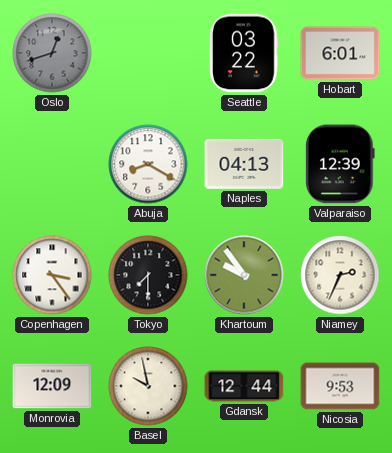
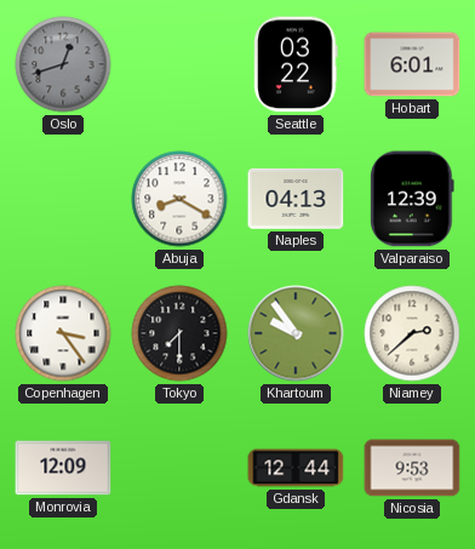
Niamey: 2:34 -> 2:38
Basel: 9:58 -> none
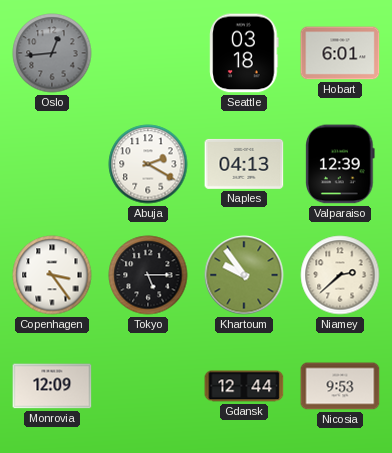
Oslo: 12:42 -> 12:44
Seattle: 03:22 -> 03:18
Abuja: 8:20 -> 2:20
Tokyo: 7:30 -> 5:15
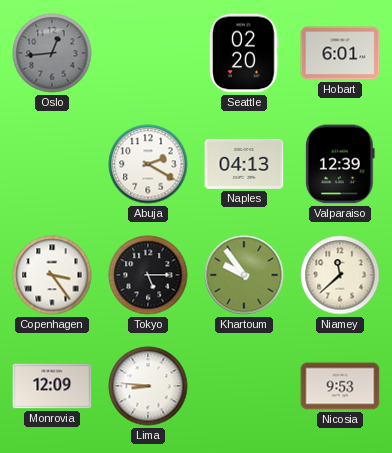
Seattle: 03:18 -> 02:20
Niamey: 2:38 -> 11:38
Lima: none -> 8:46
Gdansk: 12:44 -> none
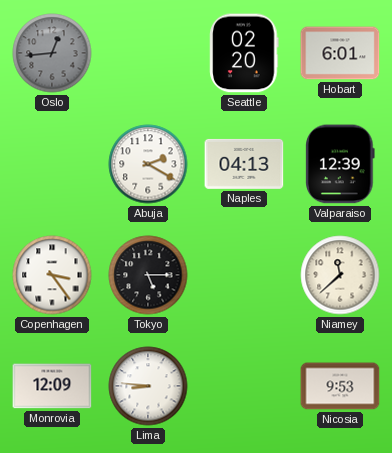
Khartoum: 9:54 -> none
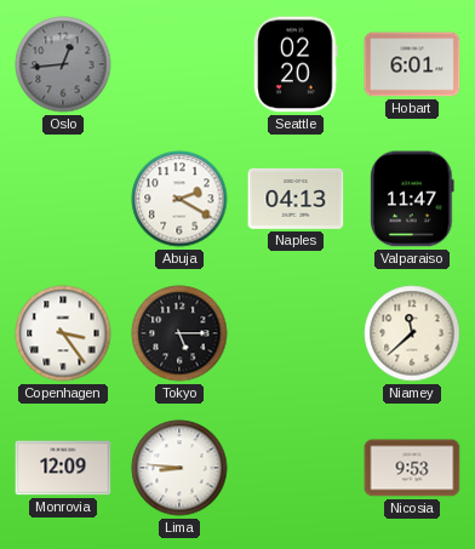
Valparaiso: 12:39 -> 11:47
